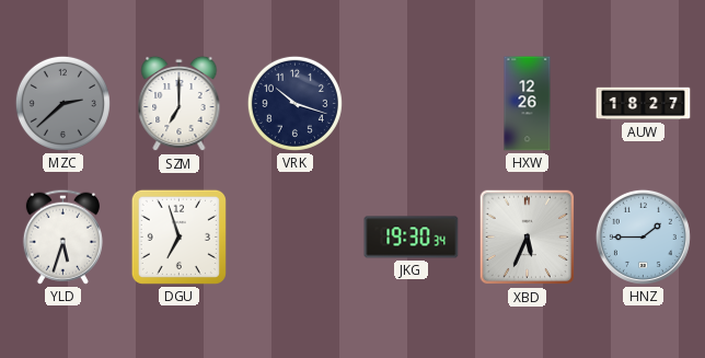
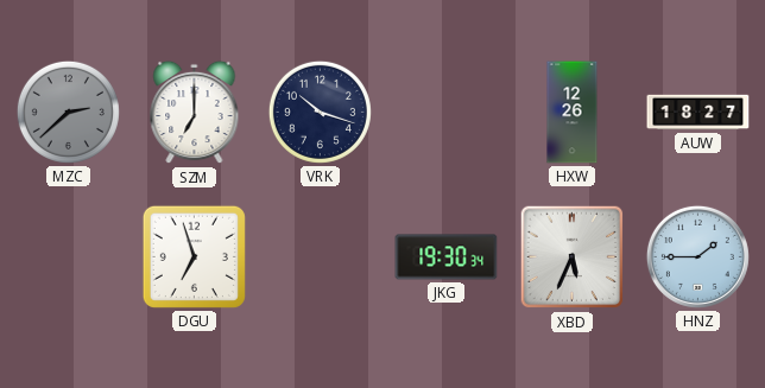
YLD: 5:33 -> none
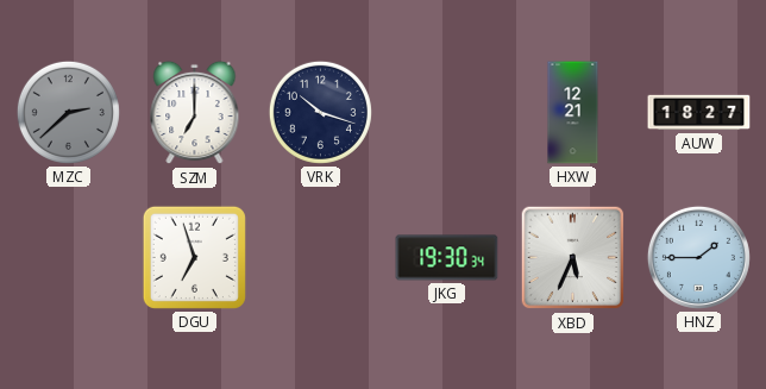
HXW: 12:26 -> 12:21
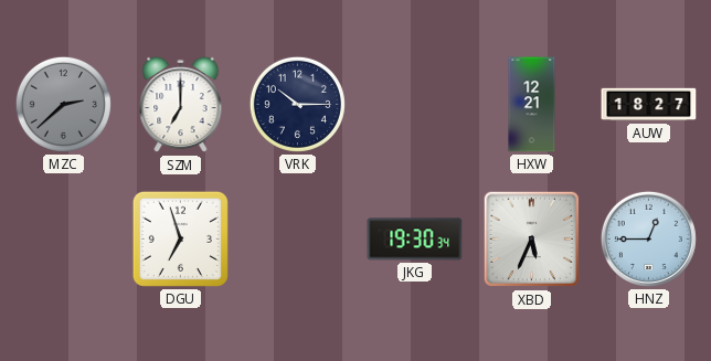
VRK: 10:18 -> 10:15
HNZ: 1:45 -> 12:45
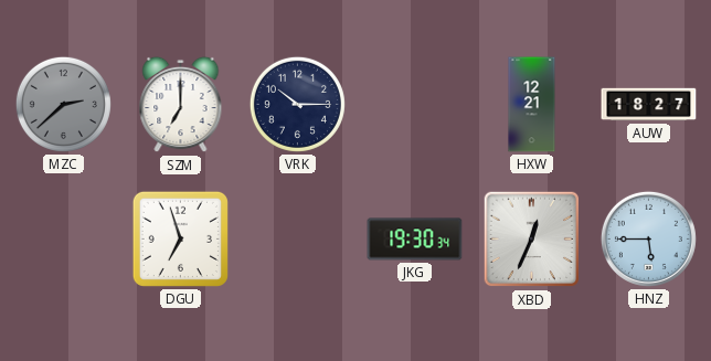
XBD: 5:34 -> 12:34
HNZ: 12:45 -> 5:45
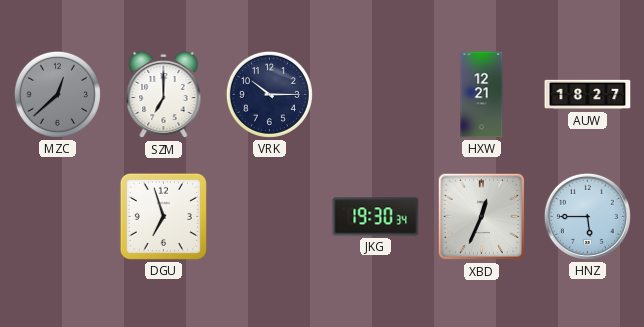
MZC: 2:38 -> 12:38
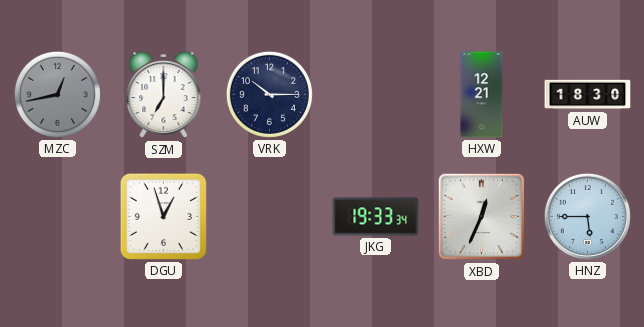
MZC: 12:38 -> 12:43
AUW: 18:27 -> 18:30
DGU: 6:57 -> 12:57
JKG: 19:30 -> 19:33
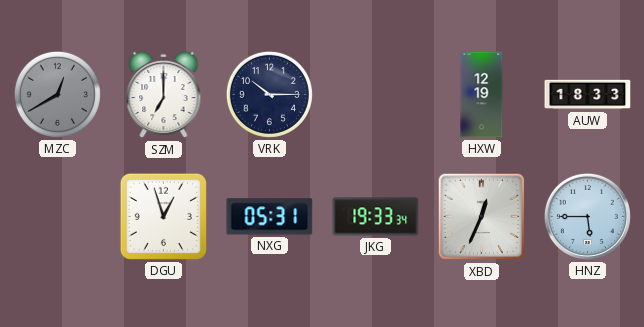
MZC: 12:43 -> 12:40
HXW: 12:21 -> 12:19
AUW: 18:30 -> 18:33
NXG: none -> 05:31
